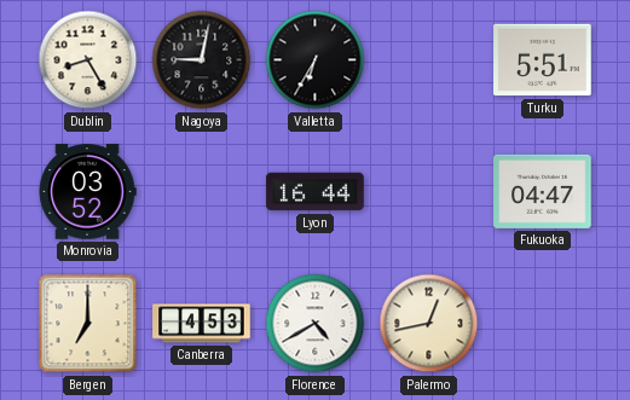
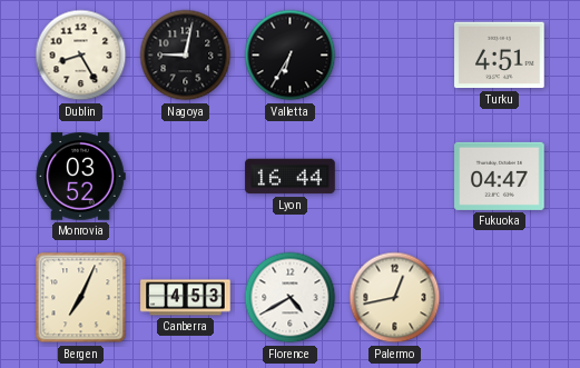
Turku: 5:51 -> 4:51
Bergen: 7:00 -> 7:04
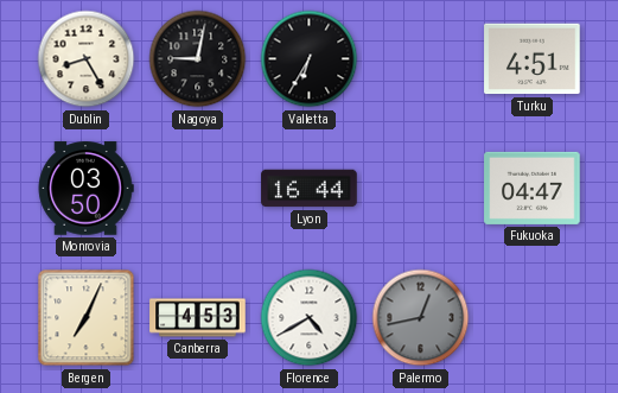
Monrovia: 03:52 -> 03:50
Palermo dial: cream -> grey
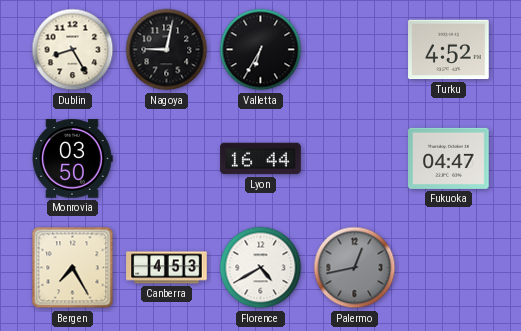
Turku: 4:51 -> 4:52
Bergen: 7:04 -> 7:25
